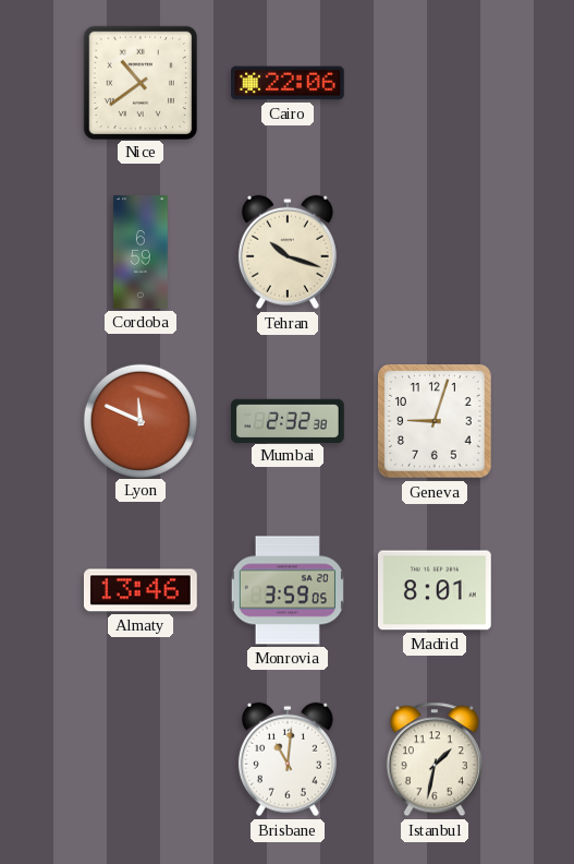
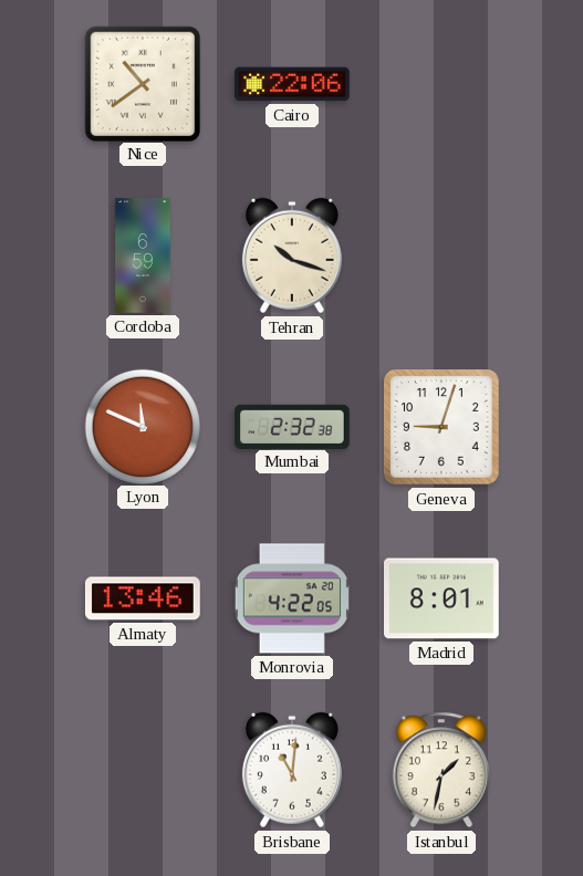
Monrovia: 3:59 -> 4:22
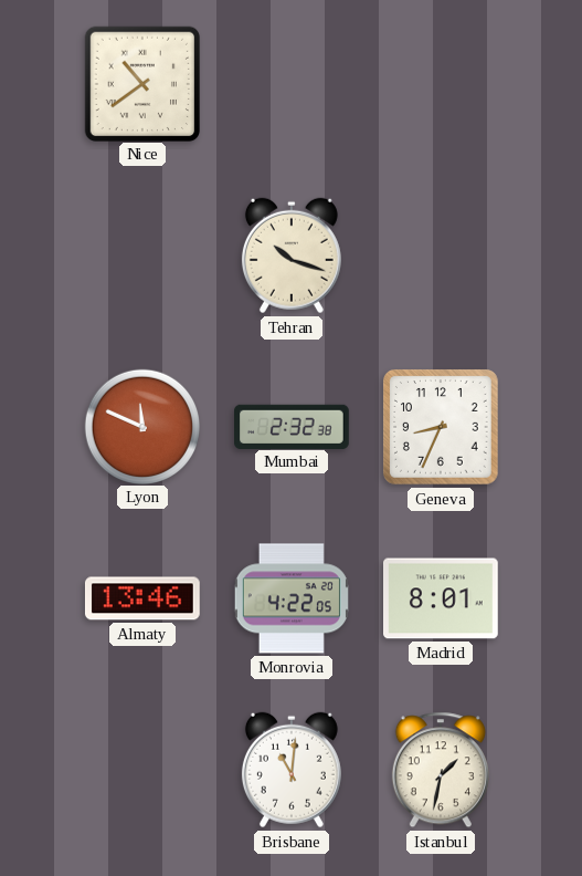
Cairo: 22:06 -> none
Cordoba: 6:59 -> none
Geneva: 9:03 -> 8:34
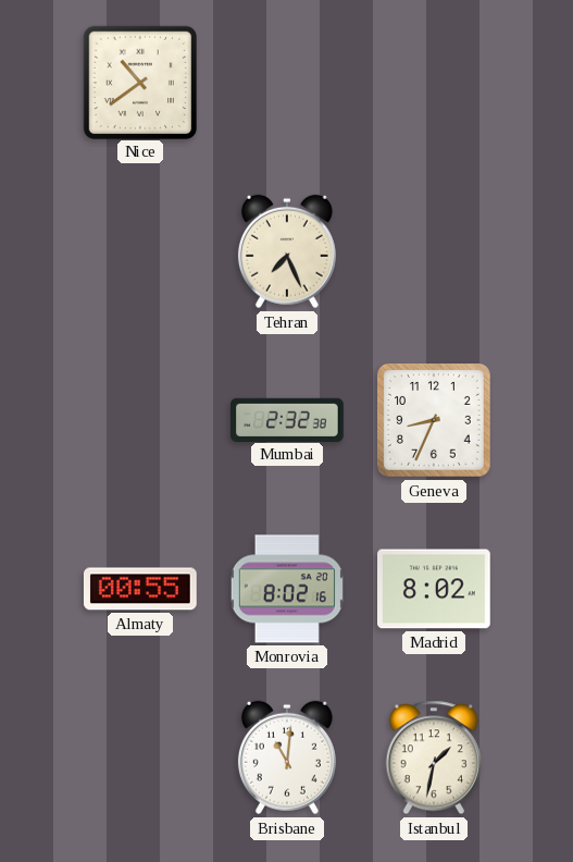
Tehran: 10:18 -> 7:26
Lyon: 11:49 -> none
Almaty: 13:46 -> 00:55
Monrovia: 4:22 -> 8:02
Madrid: 8:01 -> 8:02
